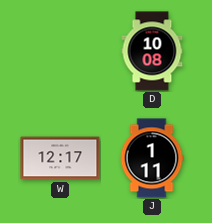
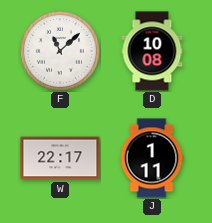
F: none -> 11:08
W: 12:17 -> 22:17
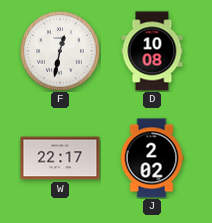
F: 11:08 -> 12:32
J: 1:11 -> 2:02
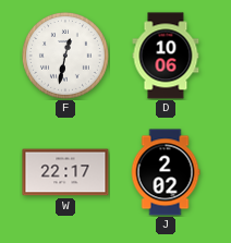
D: 10:08 -> 10:06
